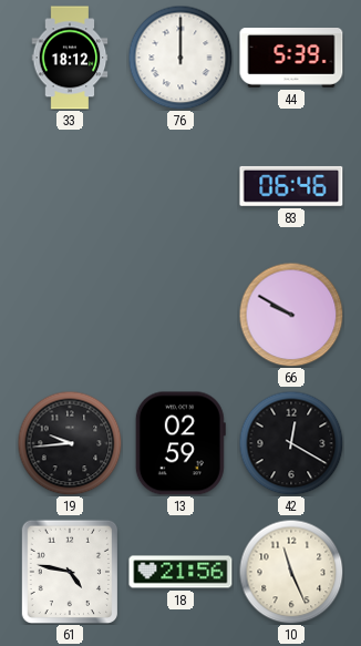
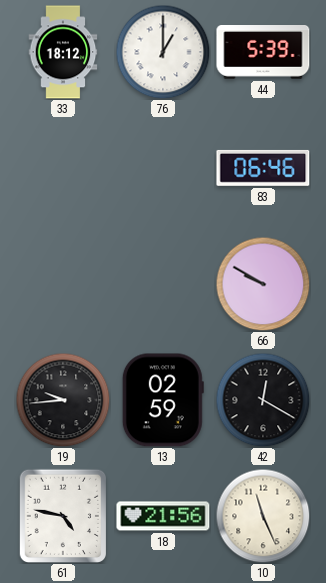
76: 12:00 -> 1:00
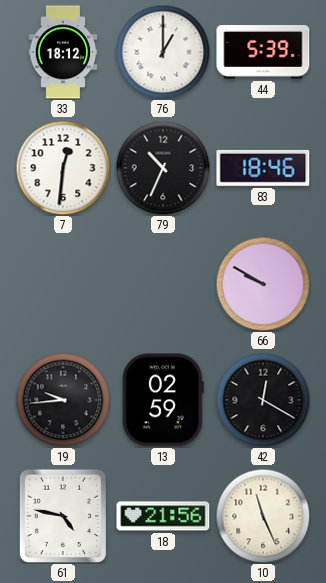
7: none -> 12:31
79: none -> 10:34
83: 06:46 -> 18:46
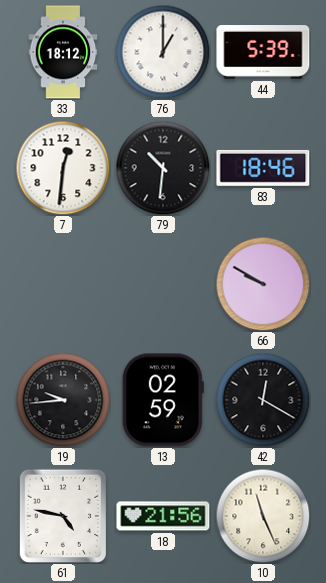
79: 10:34 -> 10:31
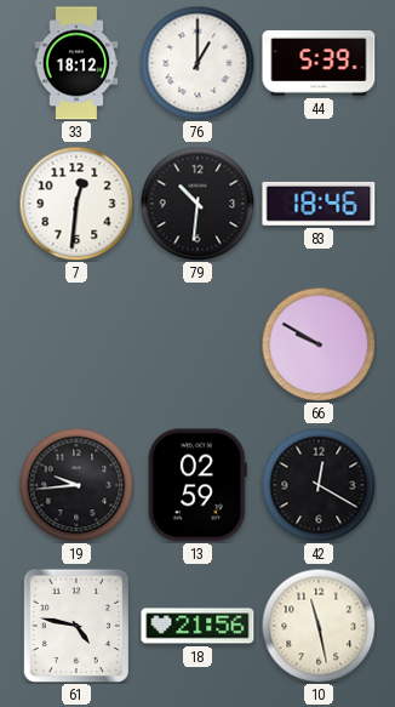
10: 11:26 -> 11:28
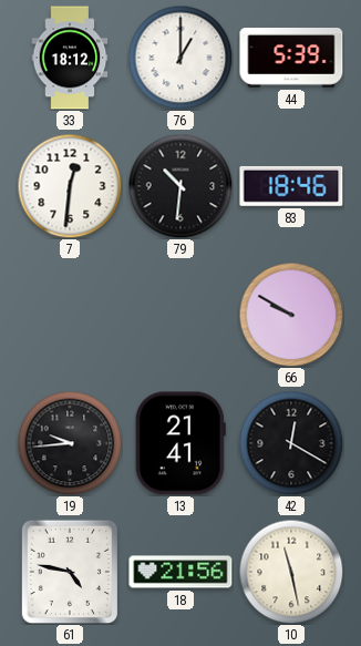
13: 02:59 -> 21:41
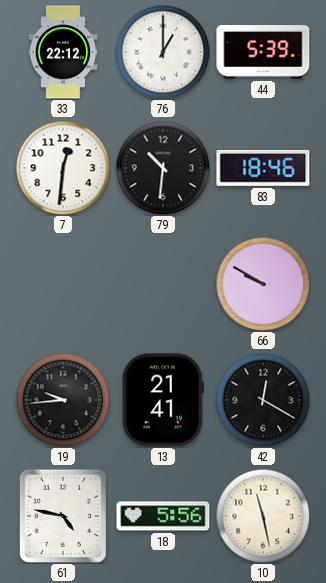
33: 18:12 -> 22:12
18: 21:56 -> 5:56
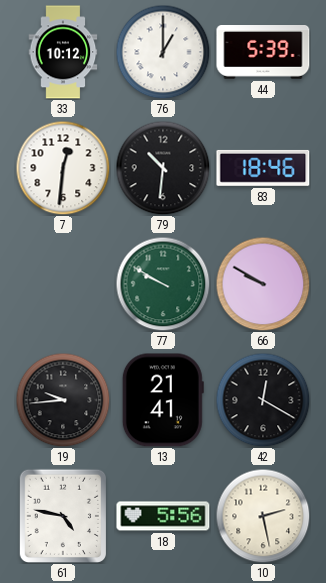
33: 22:12 -> 10:12
77: none -> 9:50
10: 11:28 -> 2:28
